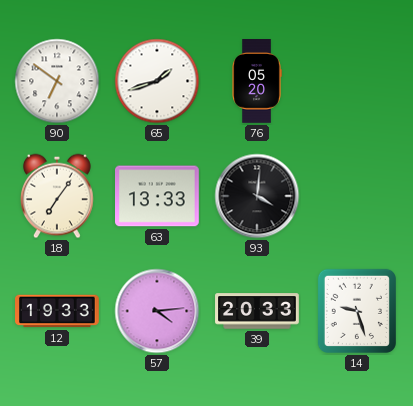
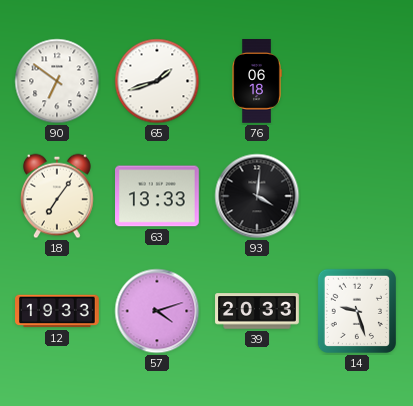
76: 05:20 -> 06:18
57: 4:14 -> 4:12
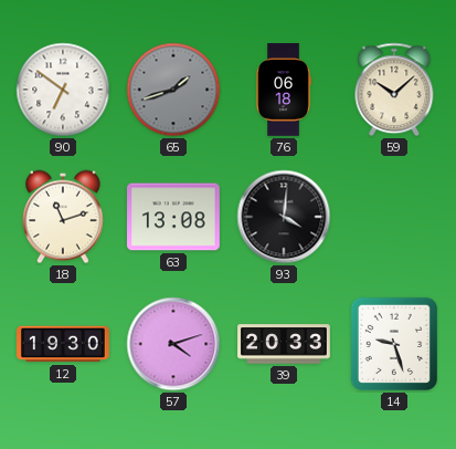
65 dial: white -> grey
59: none -> 10:08
18: 7:06 -> 11:12
63: 13:33 -> 13:08
12: 19:33 -> 19:30
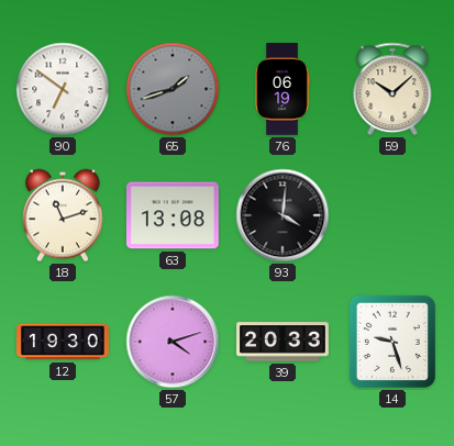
76: 06:18 -> 06:19
